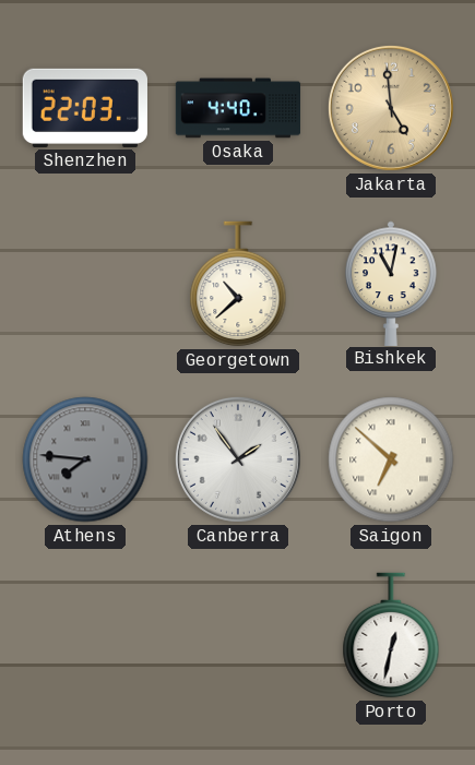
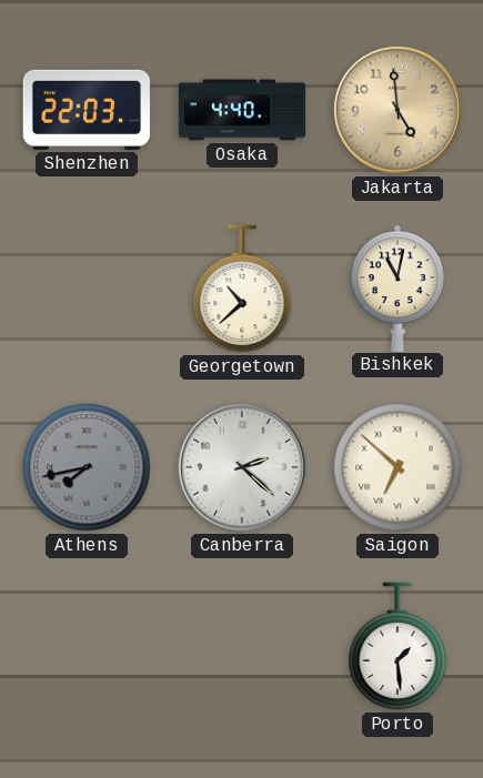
Athens: 7:46 -> 7:43
Canberra: 1:54 -> 2:22
Porto: 12:32 -> 1:29
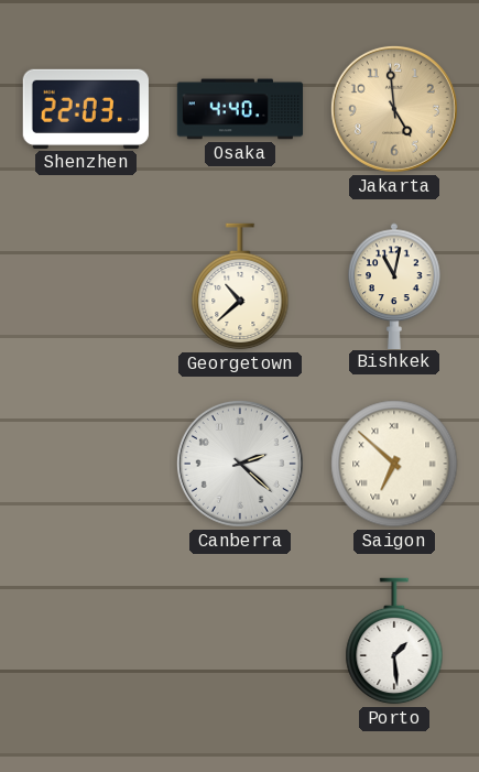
Athens: 7:43 -> none
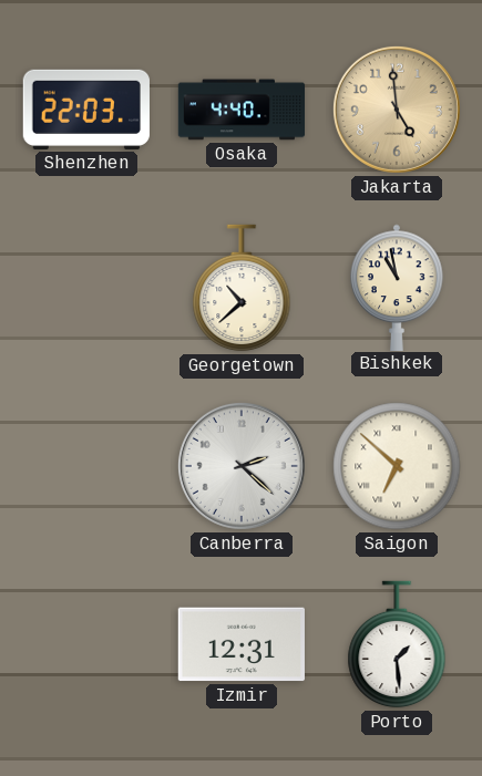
Bishkek: 11:02 -> 10:58
Izmir: none -> 12:31
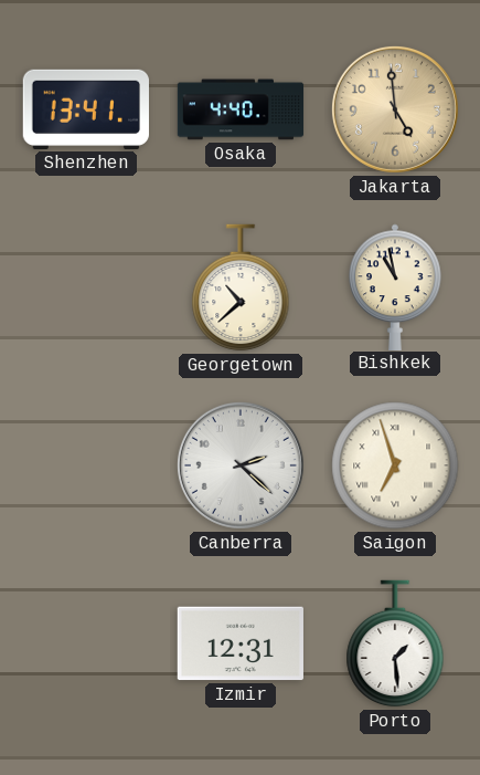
Shenzhen: 22:03 -> 13:41
Saigon: 6:52 -> 6:57
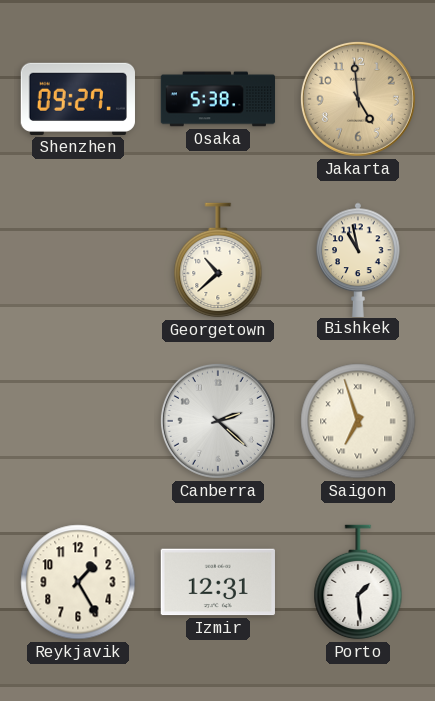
Shenzhen: 13:41 -> 09:27
Osaka: 4:40 -> 5:38
Reykjavik: none -> 1:25
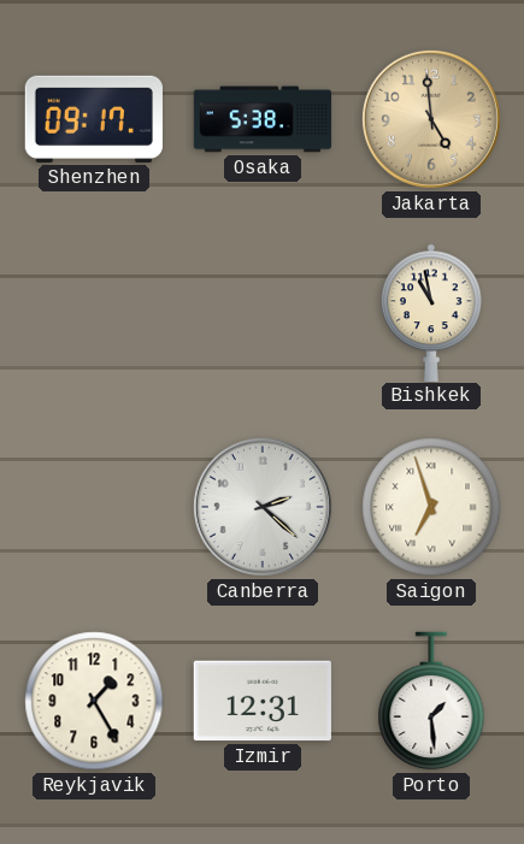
Shenzhen: 09:27 -> 09:17
Georgetown: 10:38 -> none
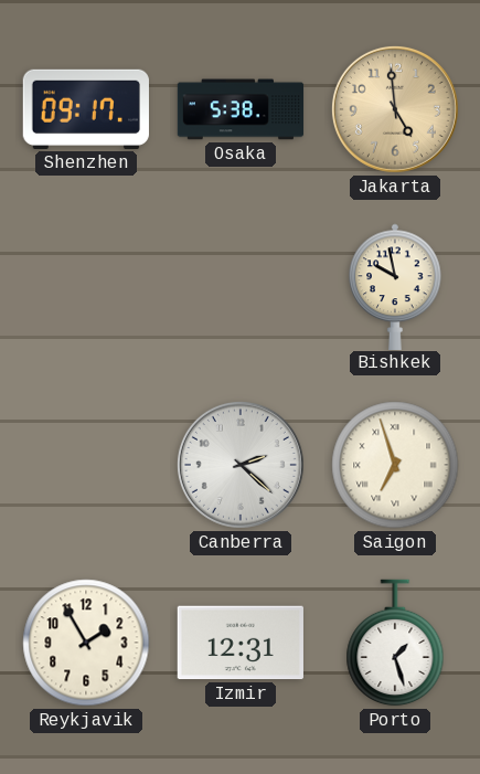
Bishkek: 10:58 -> 9:58
Reykjavik: 1:25 -> 1:55
Porto: 1:29 -> 1:27
